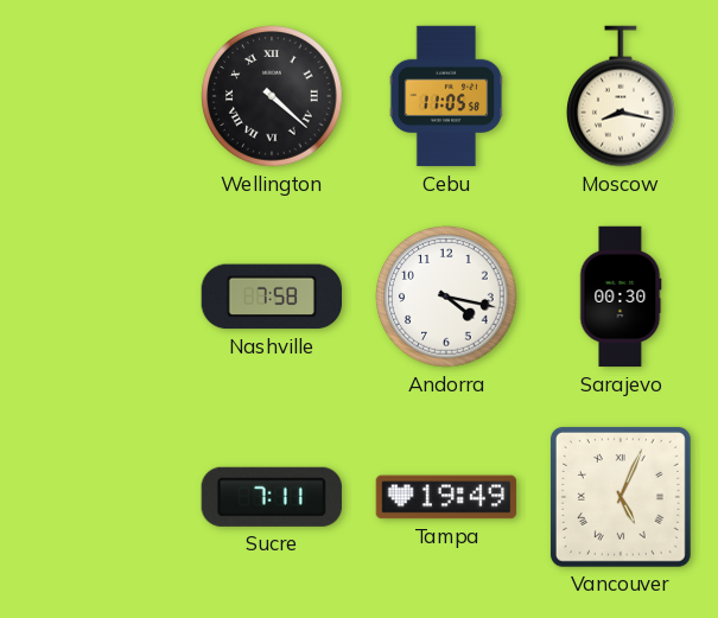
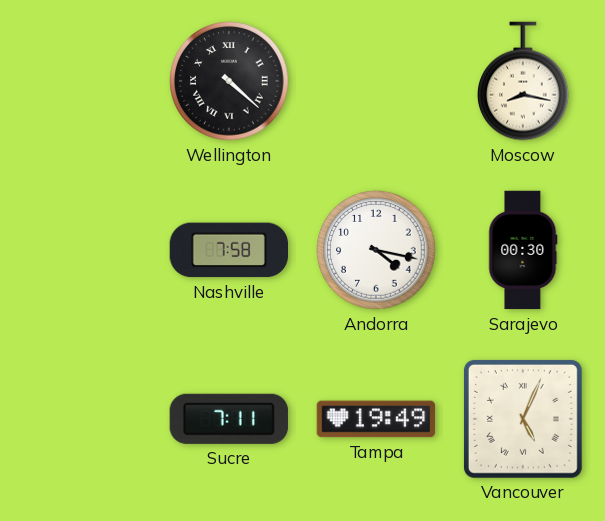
Cebu: 11:05 -> none
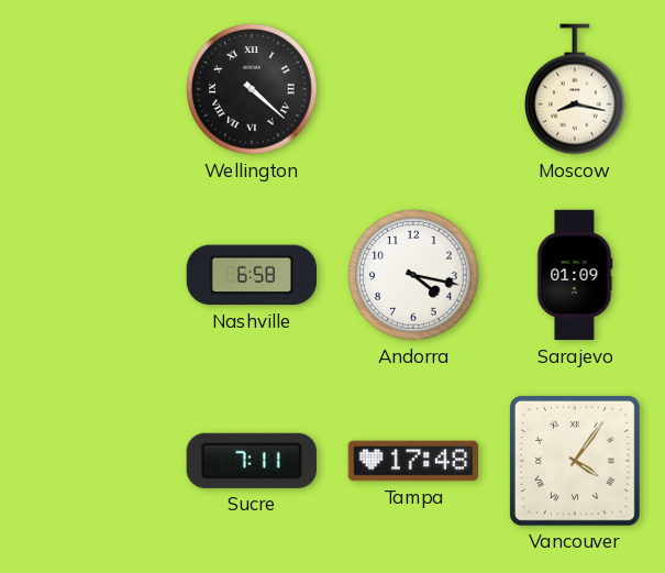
Nashville: 7:58 -> 6:58
Sarajevo: 00:30 -> 01:09
Tampa: 19:49 -> 17:48
Vancouver: 5:04 -> 4:06
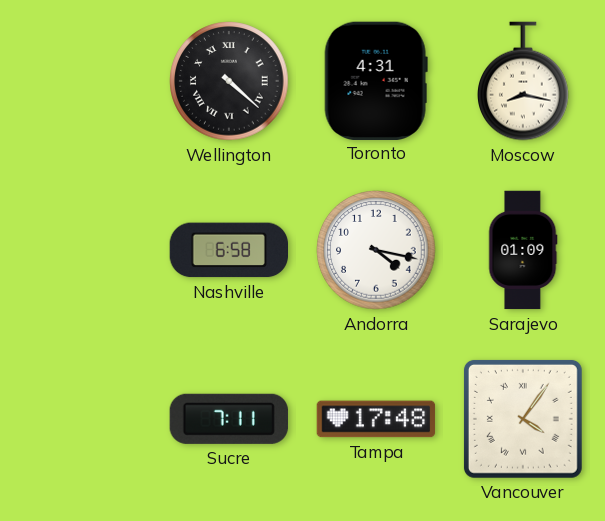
Toronto: none -> 4:31
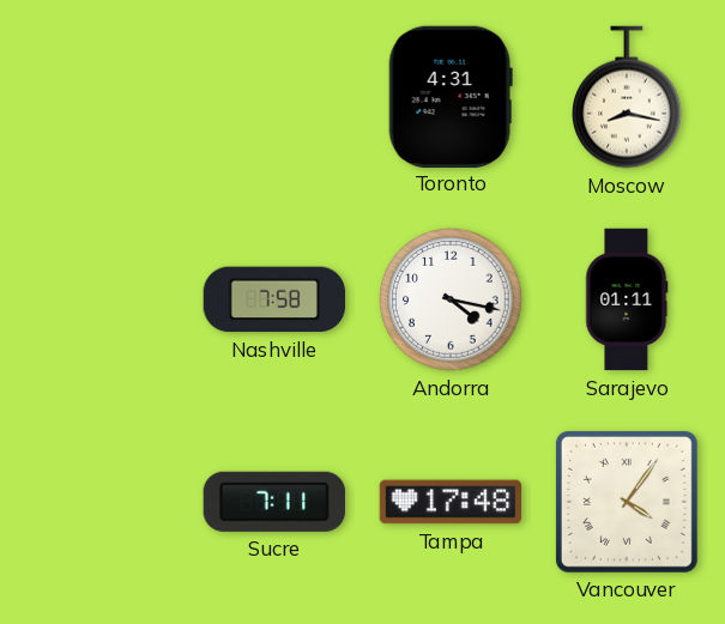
Wellington: 4:22 -> none
Nashville: 6:58 -> 7:58
Sarajevo: 01:09 -> 01:11
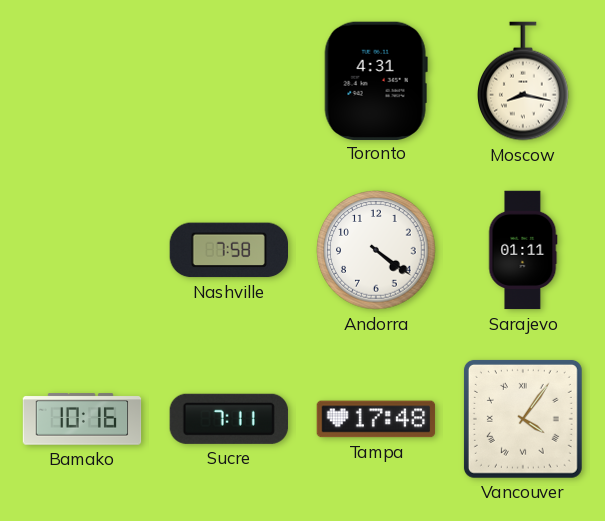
Andorra: 4:17 -> 4:21
Bamako: none -> 10:16
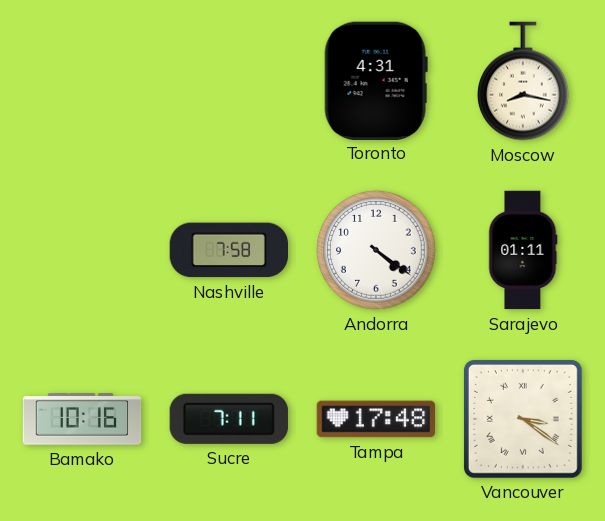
Vancouver: 4:06 -> 3:21
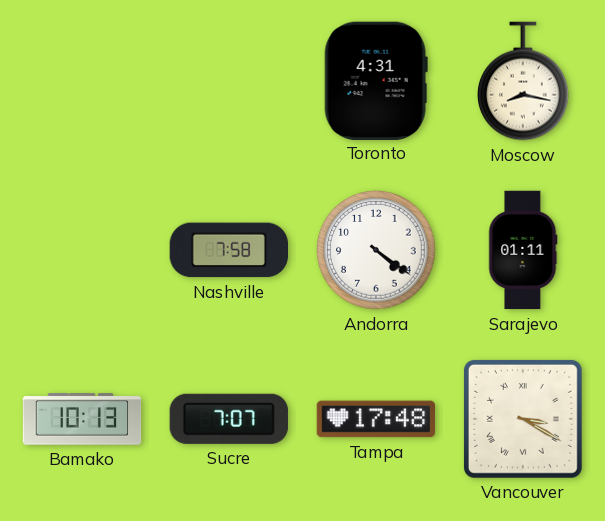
Bamako: 10:16 -> 10:13
Sucre: 7:11 -> 7:07
Vancouver: 3:21 -> 3:20
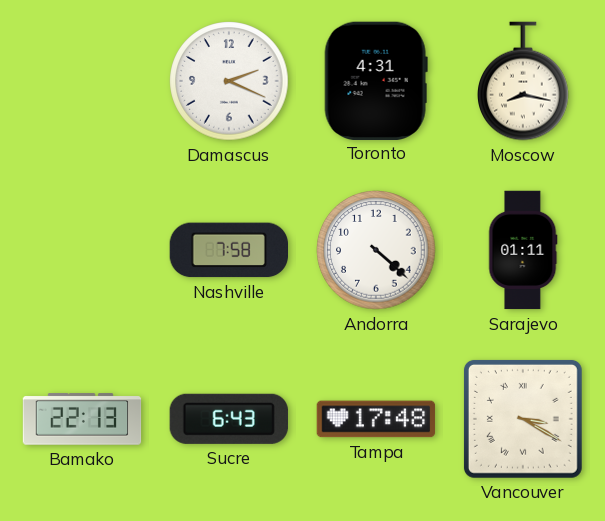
Damascus: none -> 2:19
Andorra: 4:21 -> 4:22
Bamako: 10:13 -> 22:13
Sucre: 7:07 -> 6:43
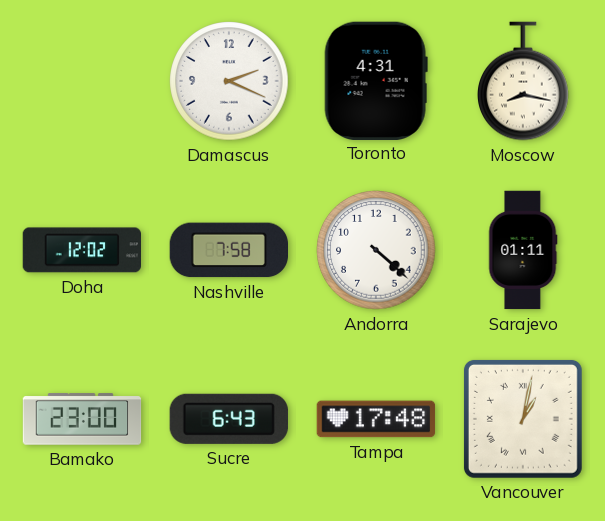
Doha: none -> 12:02
Bamako: 22:13 -> 23:00
Vancouver: 3:20 -> 1:02
